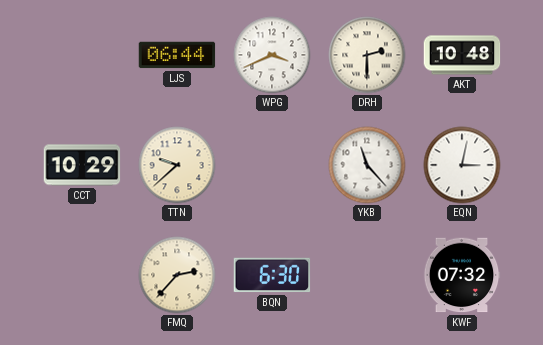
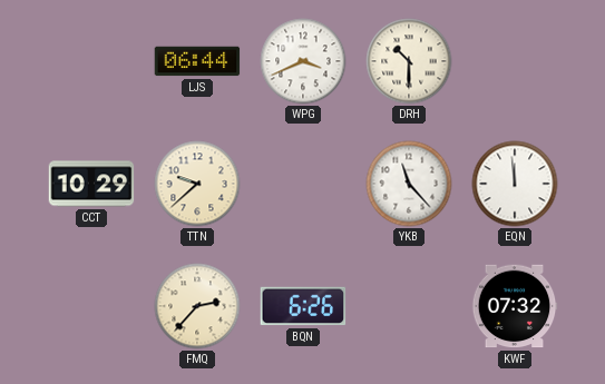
DRH: 2:30 -> 10:30
AKT: 10:48 -> none
EQN: 3:02 -> 11:59
BQN: 6:30 -> 6:26
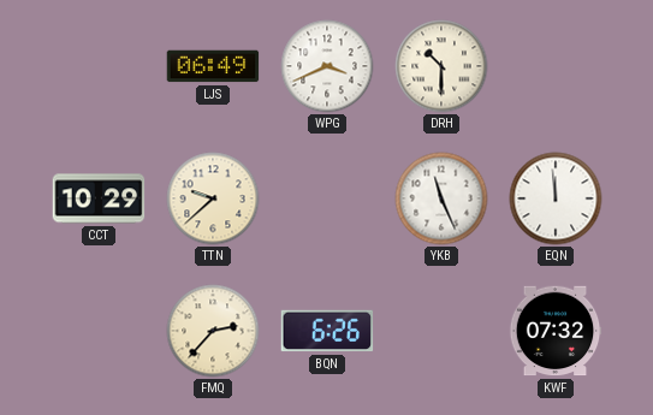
LJS: 06:44 -> 06:49
YKB: 11:23 -> 11:26
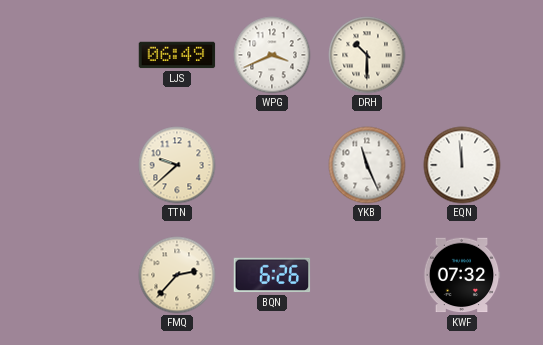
CCT: 10:29 -> none
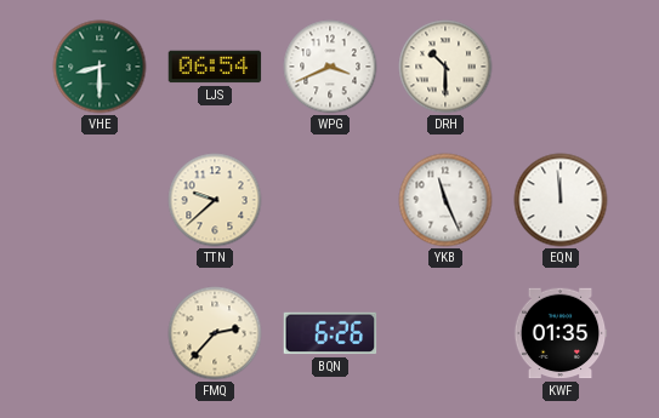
VHE: none -> 8:30
LJS: 06:49 -> 06:54
KWF: 07:32 -> 01:35
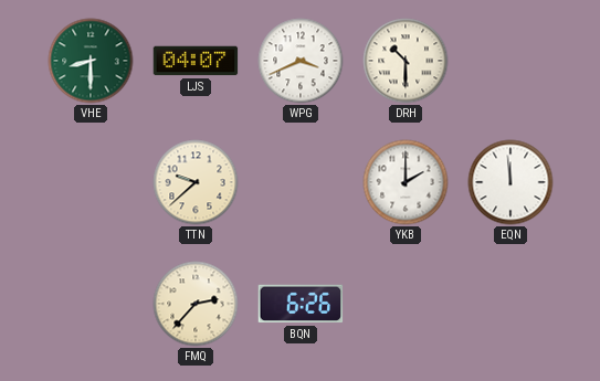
LJS: 06:54 -> 04:07
YKB: 11:26 -> 2:00
KWF: 01:35 -> none
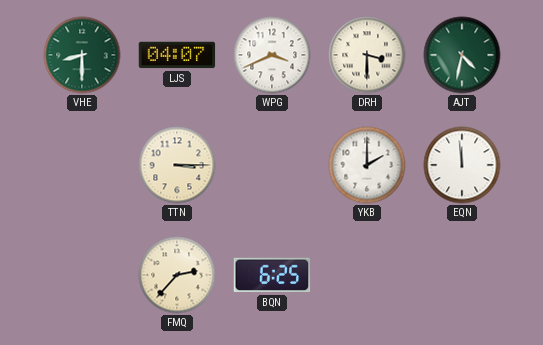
DRH: 10:30 -> 3:30
AJT: none -> 4:32
TTN: 9:38 -> 3:15
BQN: 6:26 -> 6:25
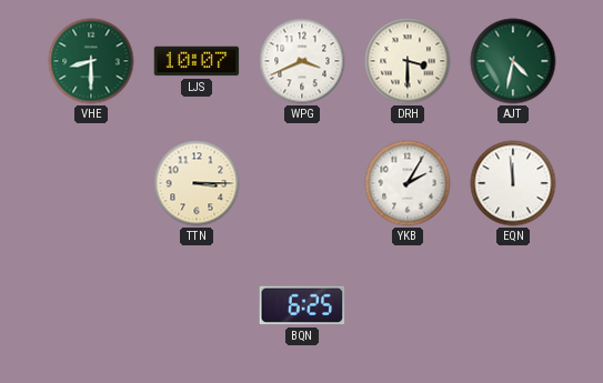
LJS: 04:07 -> 10:07
YKB: 2:00 -> 2:05
FMQ: 2:37 -> none
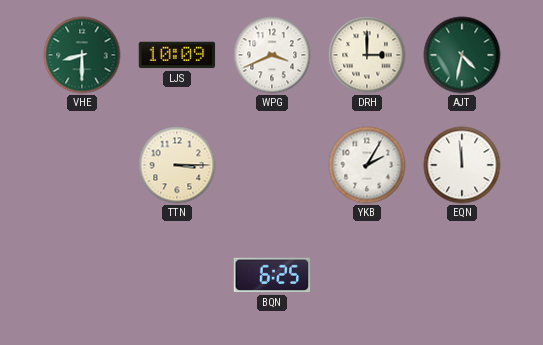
LJS: 10:07 -> 10:09
DRH: 3:30 -> 3:00
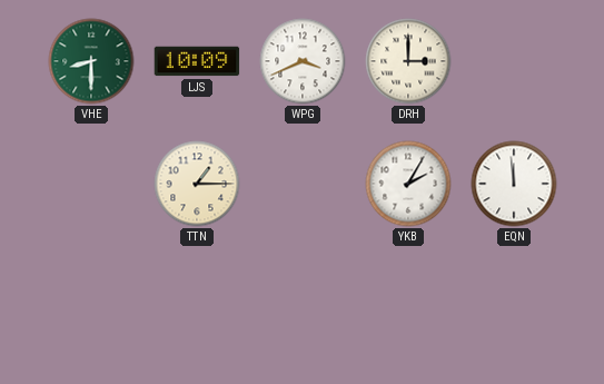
AJT: 4:32 -> none
TTN: 3:15 -> 1:15
BQN: 6:25 -> none
